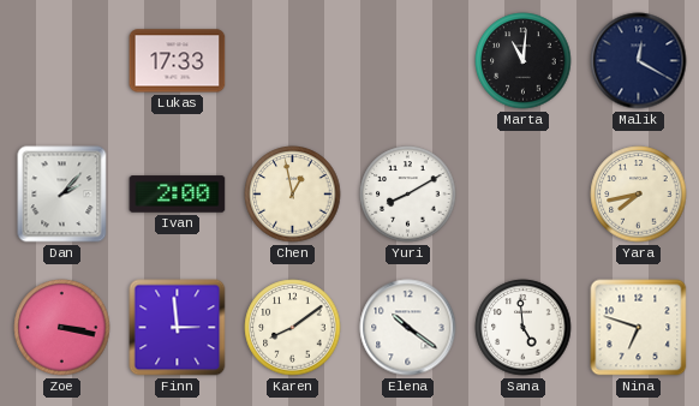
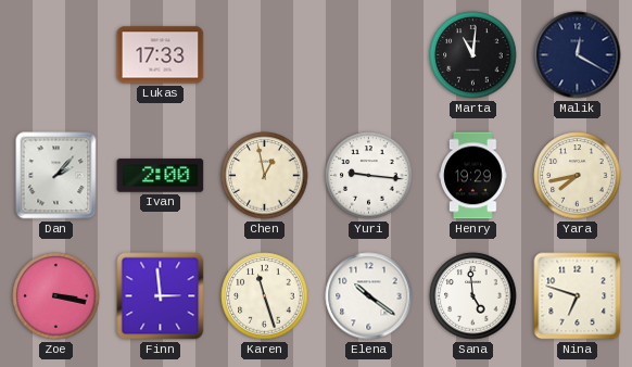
Yuri: 8:10 -> 9:16
Henry: none -> 19:29
Karen: 8:09 -> 11:27
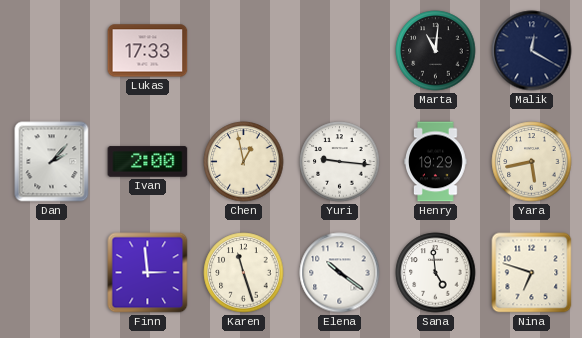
Yara: 7:43 -> 5:43
Zoe: 3:17 -> none
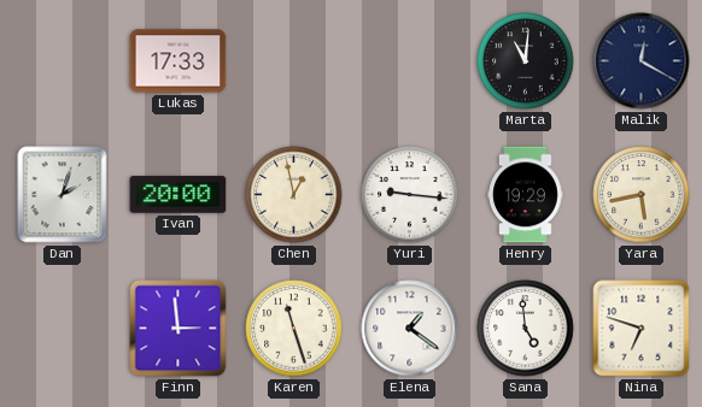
Dan: 2:07 -> 2:03
Ivan: 2:00 -> 20:00
Elena: 10:21 -> 1:21
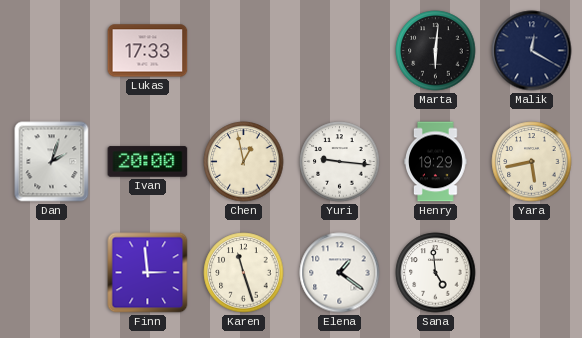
Marta: 11:01 -> 6:01
Nina: 6:48 -> none
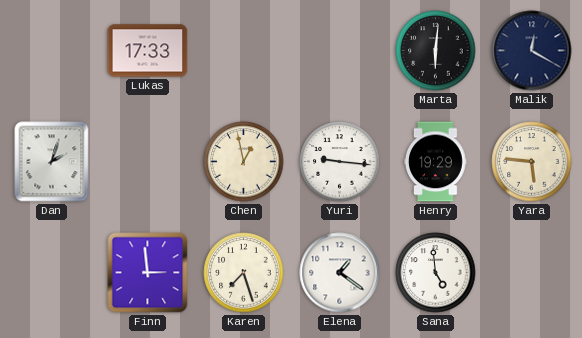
Ivan: 20:00 -> none
Yara: 5:43 -> 5:46
Karen: 11:27 -> 7:27
